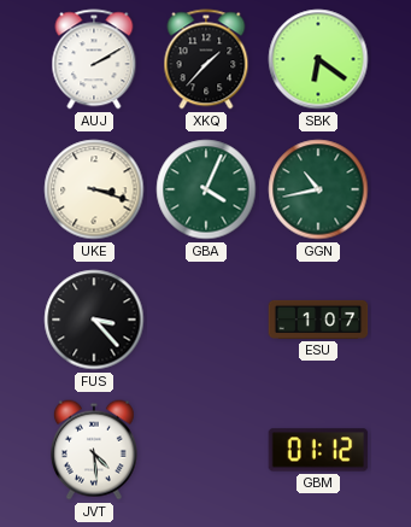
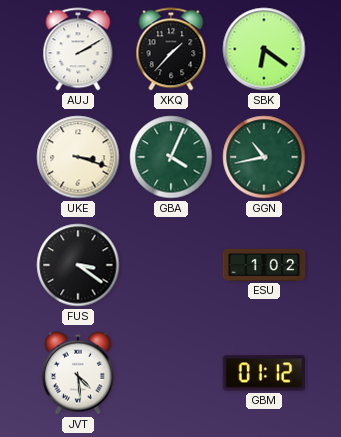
FUS: 3:23 -> 3:21
ESU: 1:07 -> 1:02
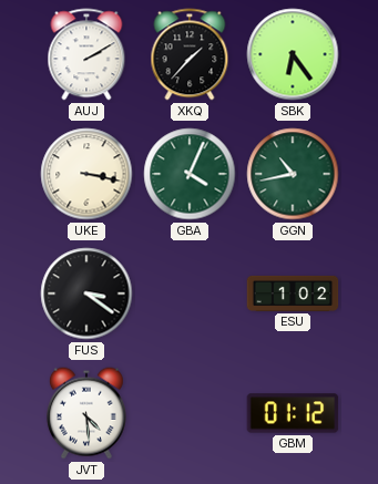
SBK: 6:21 -> 6:24
UKE: 3:18 -> 3:17
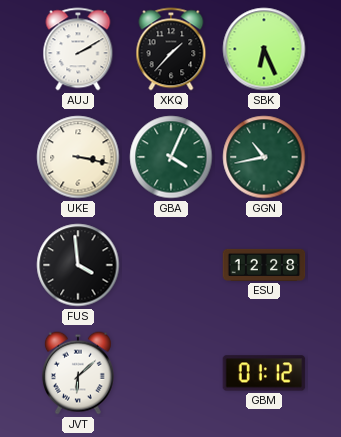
SBK: 6:24 -> 6:26
FUS: 3:21 -> 3:59
ESU: 1:02 -> 12:28
JVT: 4:29 -> 6:08
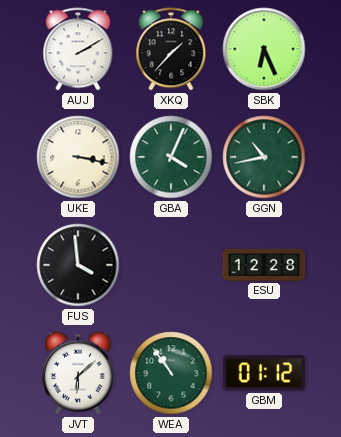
WEA: none -> 10:54
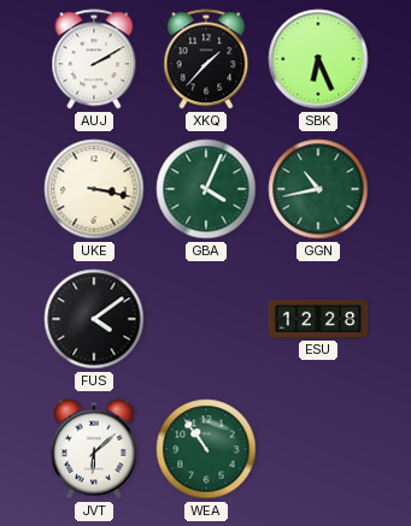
FUS: 3:59 -> 4:09
GBM: 01:12 -> none
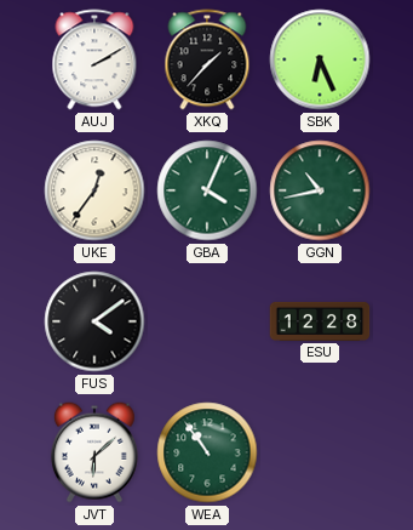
UKE: 3:17 -> 12:36
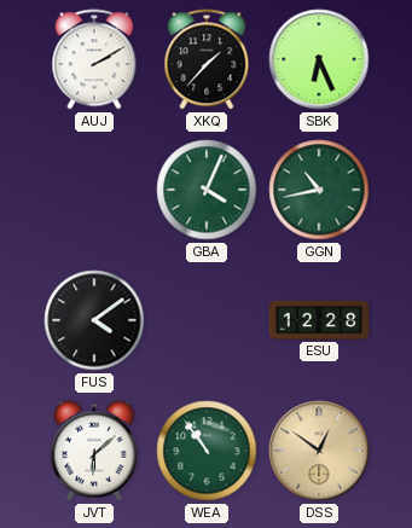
UKE: 12:36 -> none
DSS: none -> 12:51
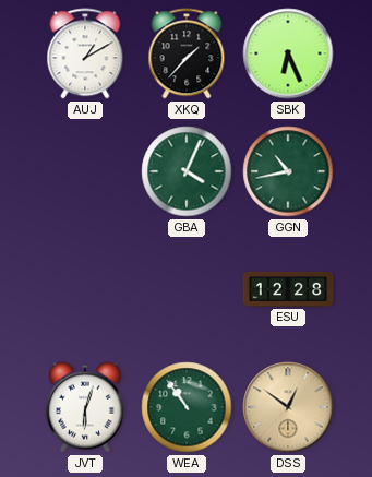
AUJ: 2:10 -> 1:10
FUS: 4:09 -> none
JVT: 6:08 -> 6:03
